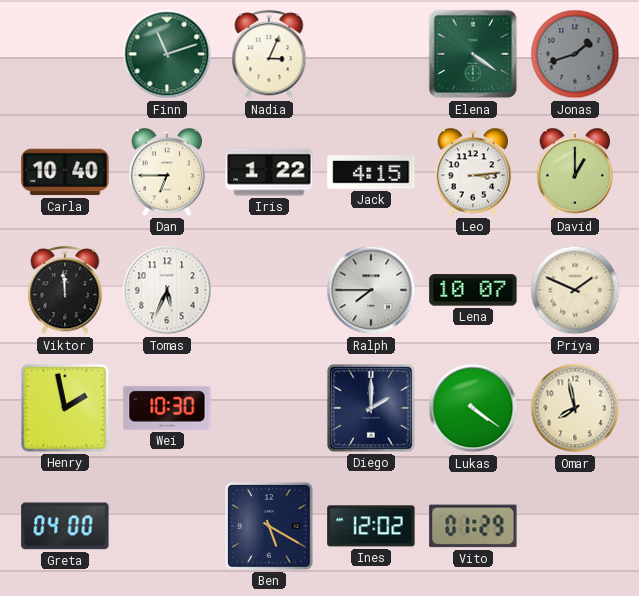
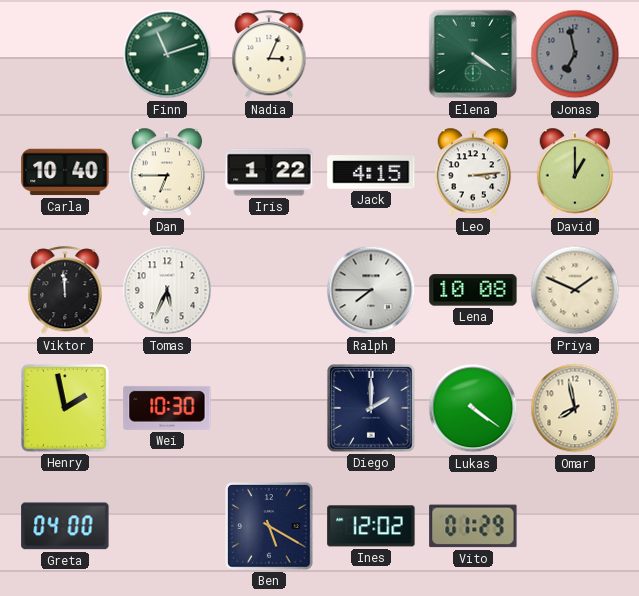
Jonas: 1:42 -> 6:58
Lena: 10:07 -> 10:08
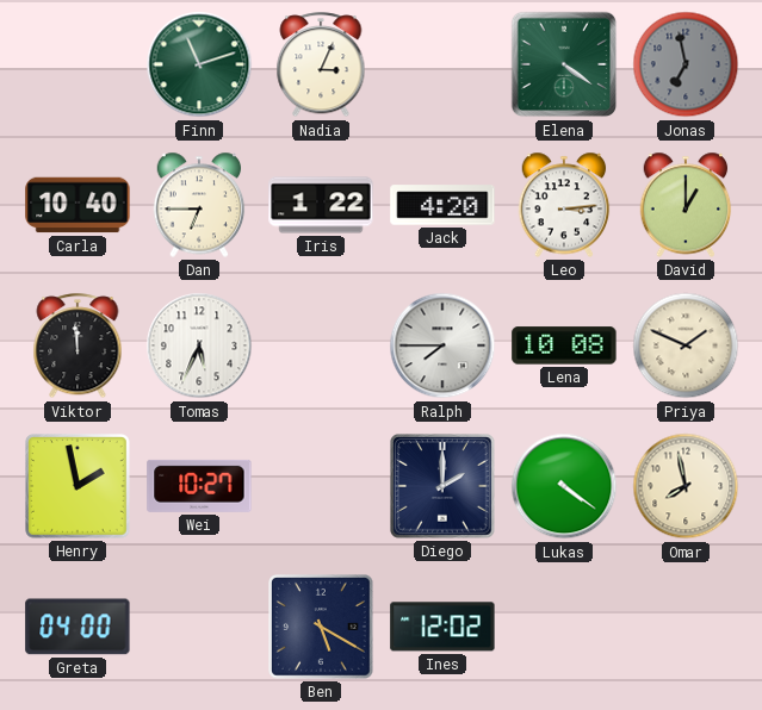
Jack: 4:15 -> 4:20
Wei: 10:30 -> 10:27
Vito: 01:29 -> none
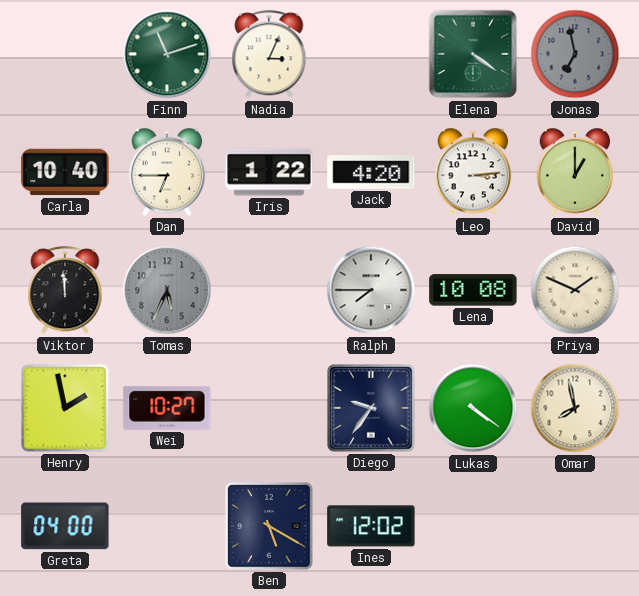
Tomas dial: white -> grey
Diego: 2:00 -> 9:36
